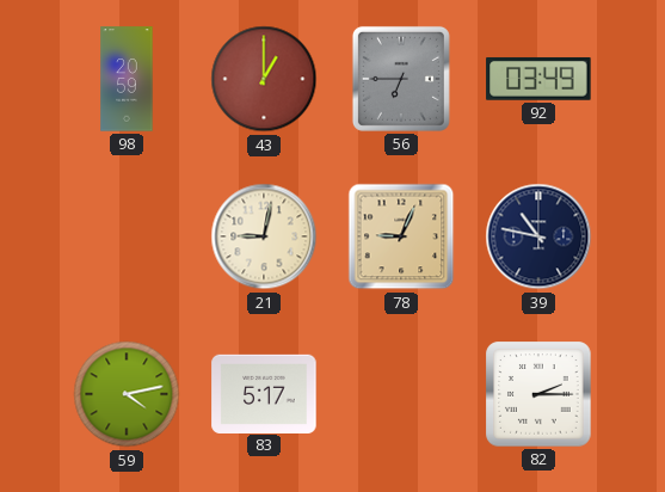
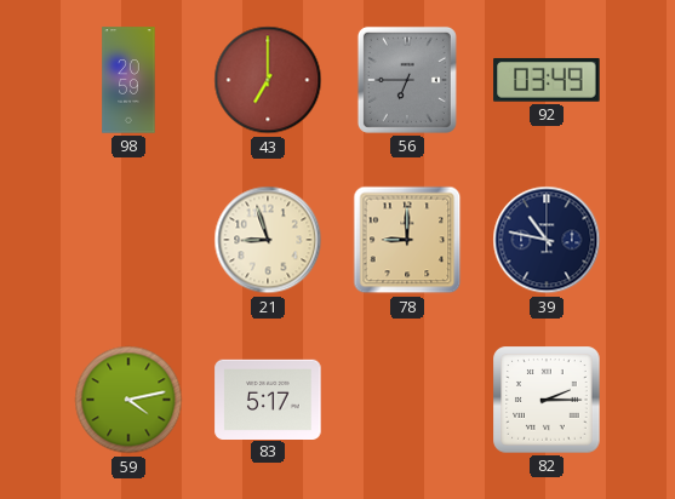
43: 1:00 -> 7:00
21: 9:02 -> 8:57
78: 9:04 -> 9:00
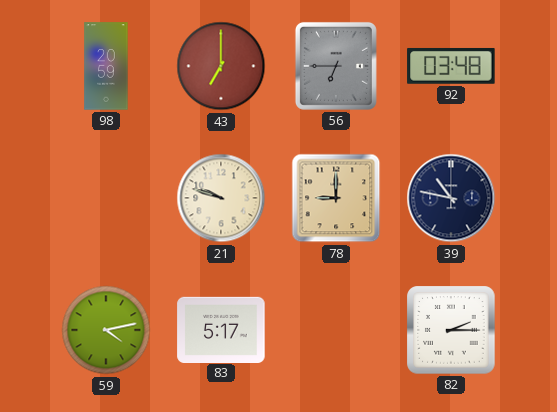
92: 03:49 -> 03:48
21: 8:57 -> 9:48
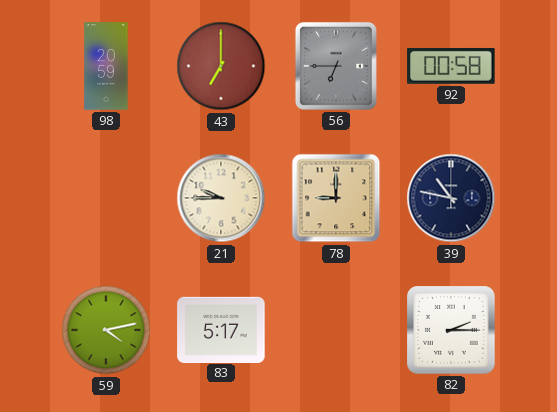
92: 03:48 -> 00:58
21: 9:48 -> 9:45
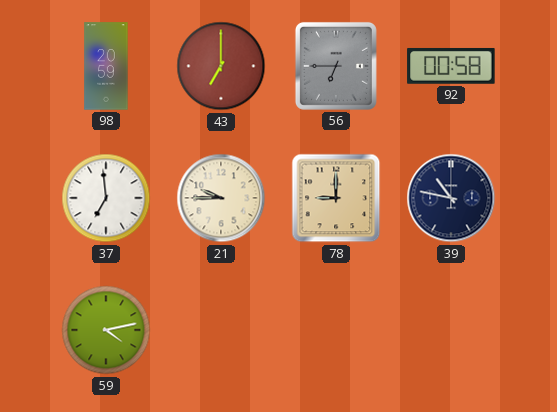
37: none -> 6:59
83: 5:17 -> none
82: 2:15 -> none
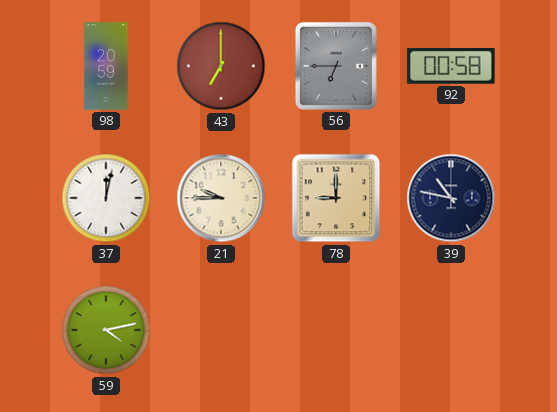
37: 6:59 -> 12:02
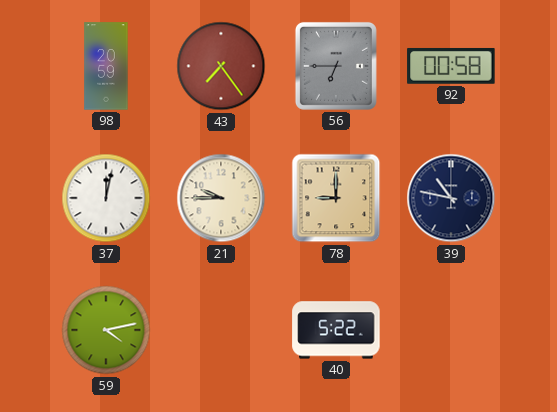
43: 7:00 -> 7:24
40: none -> 5:22
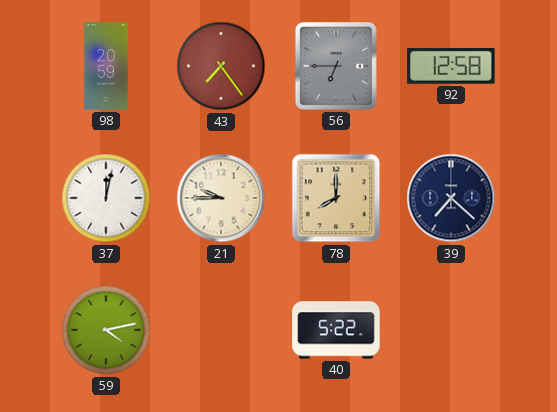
92: 00:58 -> 12:58
78: 9:00 -> 8:00
39: 10:47 -> 7:22
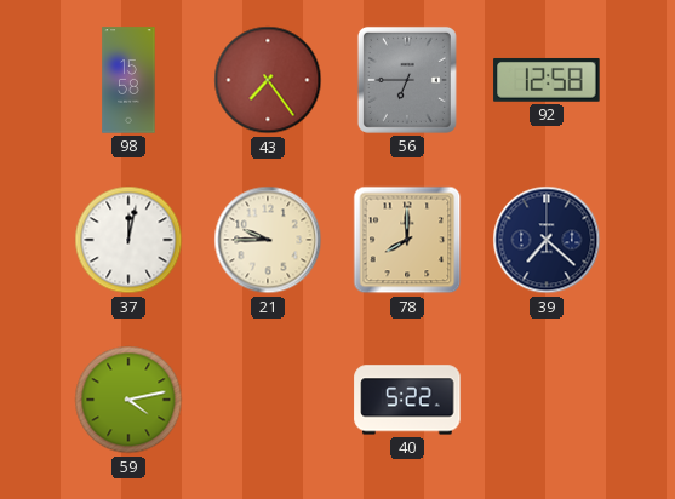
98: 20:59 -> 15:58
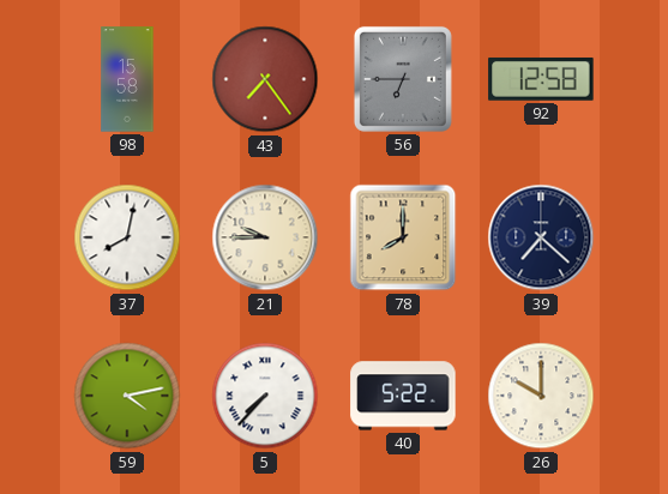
37: 12:02 -> 8:02
5: none -> 7:37
26: none -> 10:00
